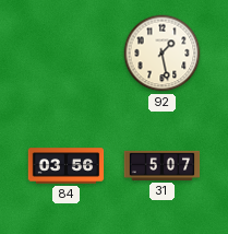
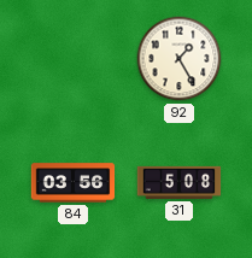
92: 1:28 -> 1:25
31: 5:07 -> 5:08
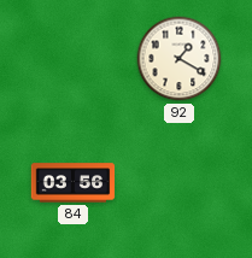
92: 1:25 -> 1:20
31: 5:08 -> none
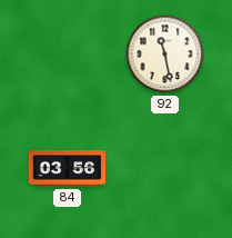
92: 1:20 -> 11:28
